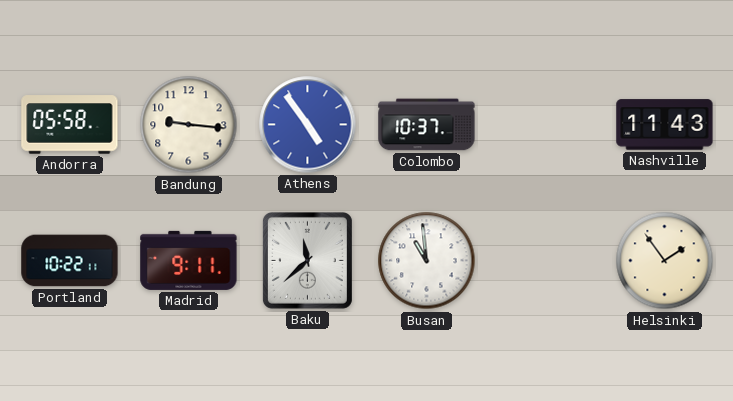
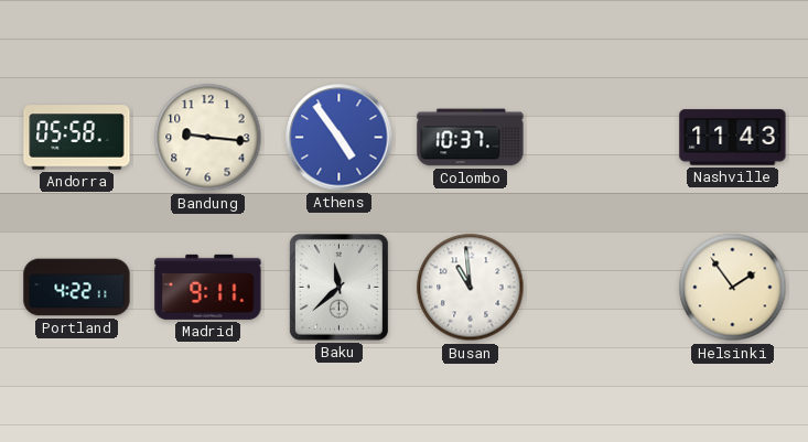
Portland: 10:22 -> 4:22
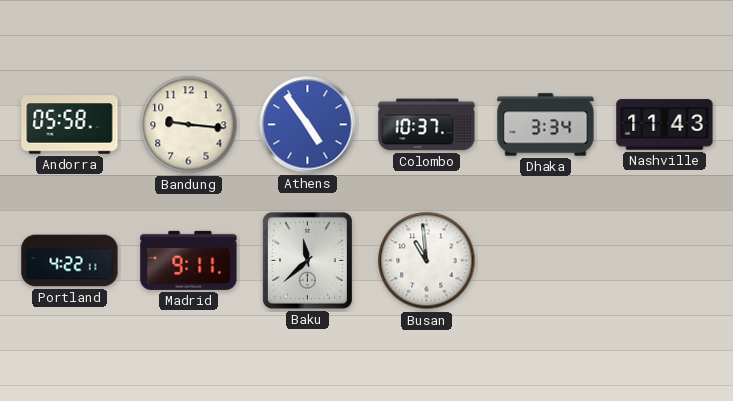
Dhaka: none -> 3:34
Helsinki: 1:54 -> none
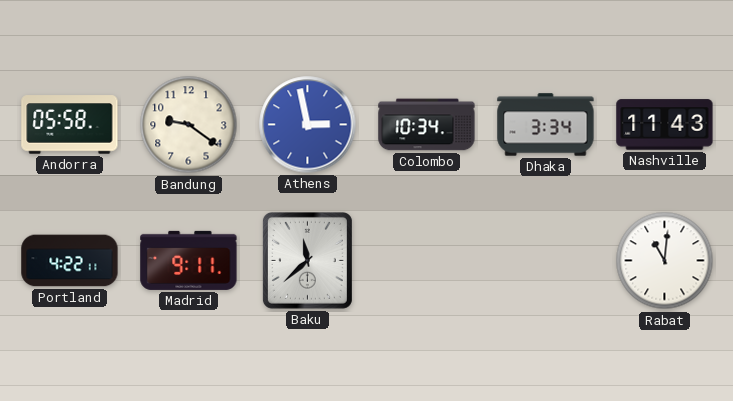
Bandung: 9:16 -> 9:21
Athens: 4:54 -> 2:58
Colombo: 10:37 -> 10:34
Busan: 10:59 -> none
Rabat: none -> 11:01
